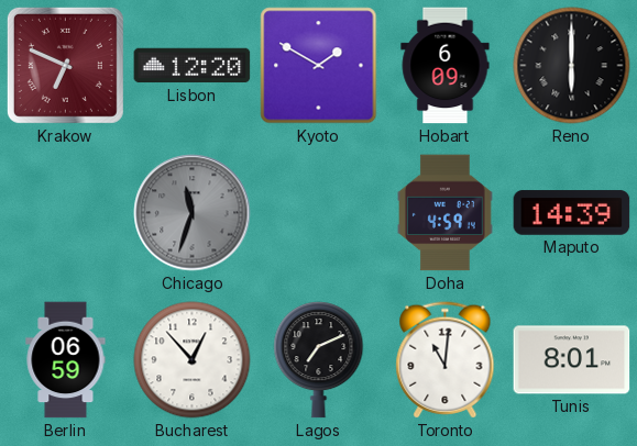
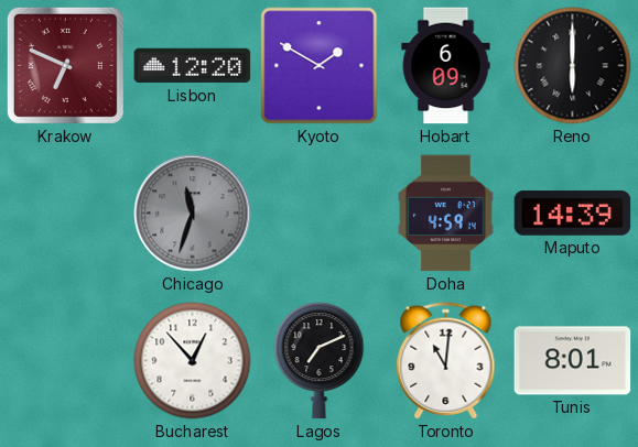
Berlin: 06:59 -> none
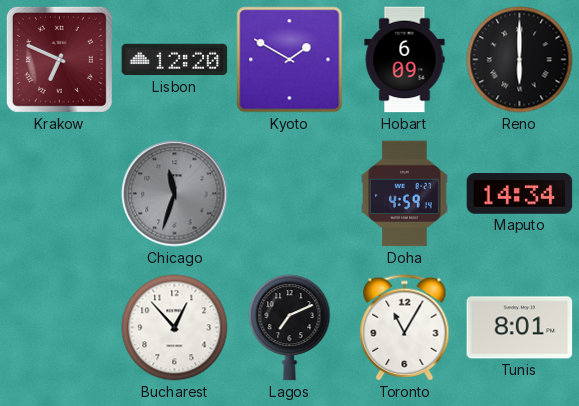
Maputo: 14:39 -> 14:34
Toronto: 11:01 -> 11:05
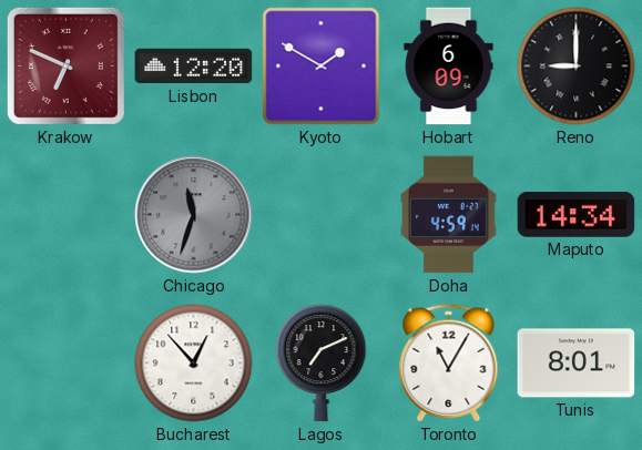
Reno: 6:00 -> 9:00
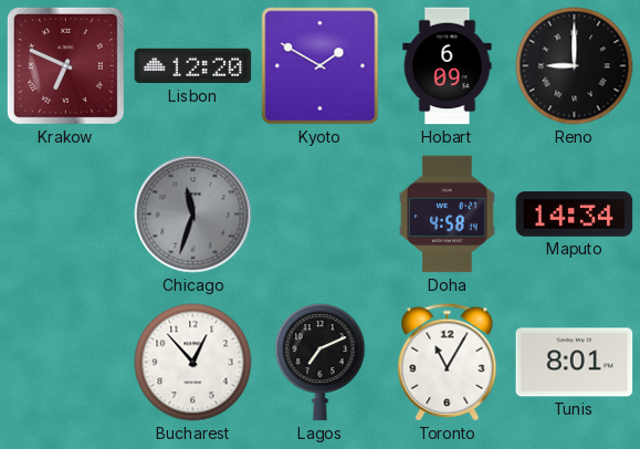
Doha: 4:59 -> 4:58
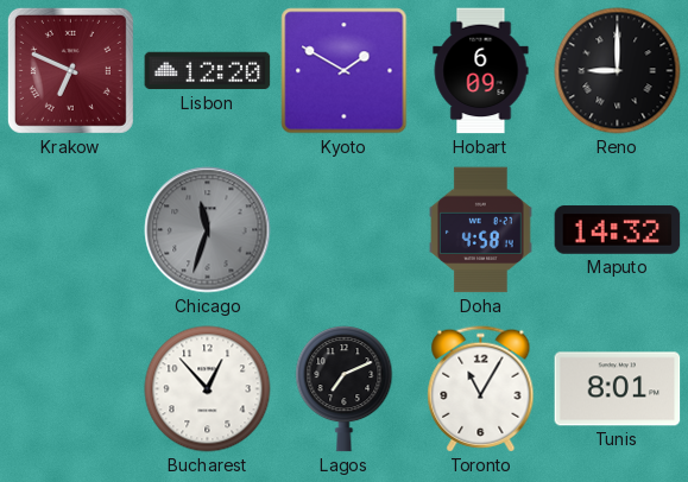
Maputo: 14:34 -> 14:32
